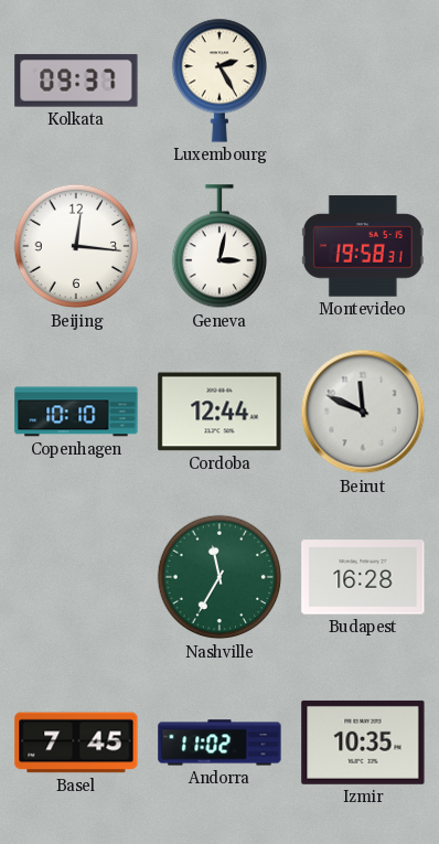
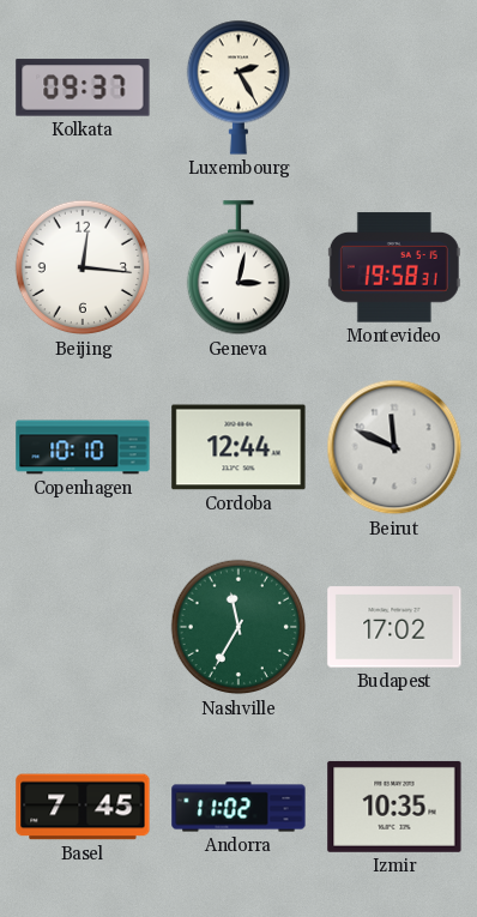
Budapest: 16:28 -> 17:02
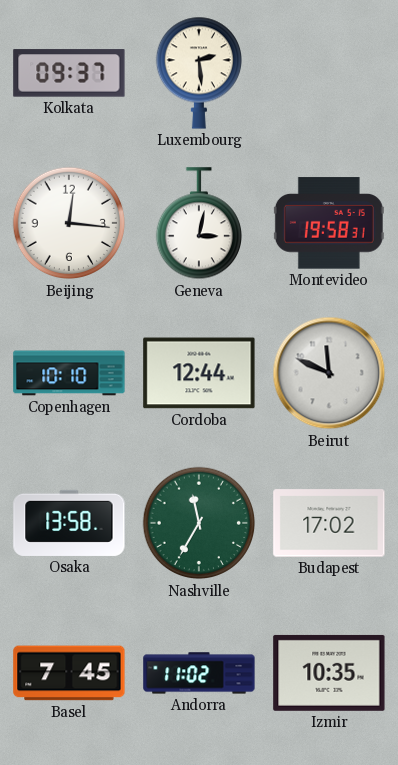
Luxembourg: 2:25 -> 2:29
Osaka: none -> 13:58
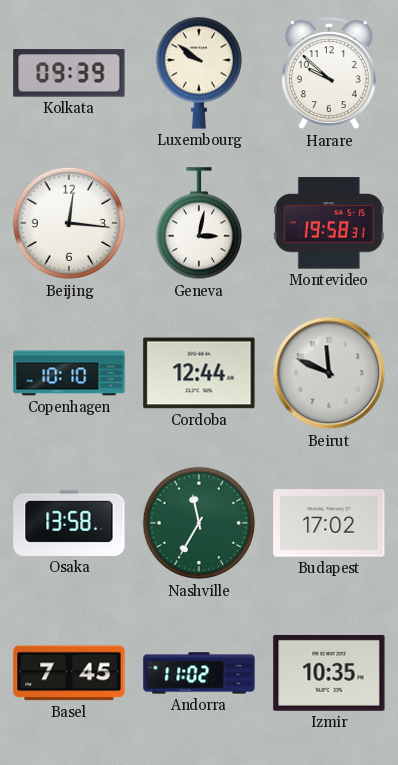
Kolkata: 09:37 -> 09:39
Luxembourg: 2:29 -> 9:51
Harare: none -> 9:52
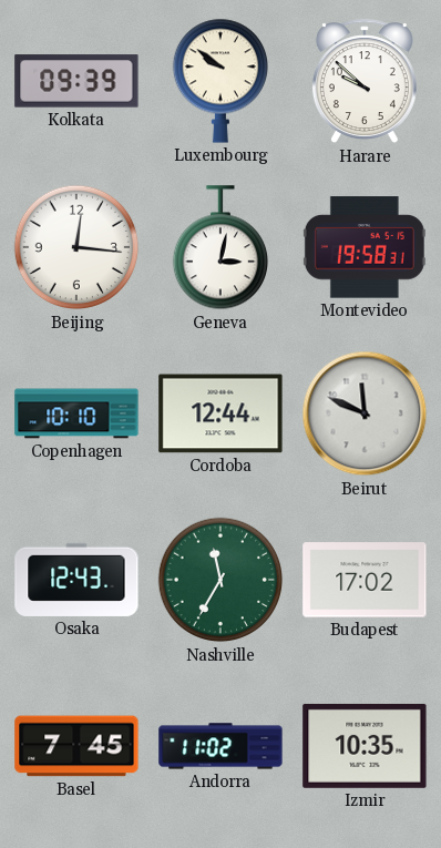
Osaka: 13:58 -> 12:43
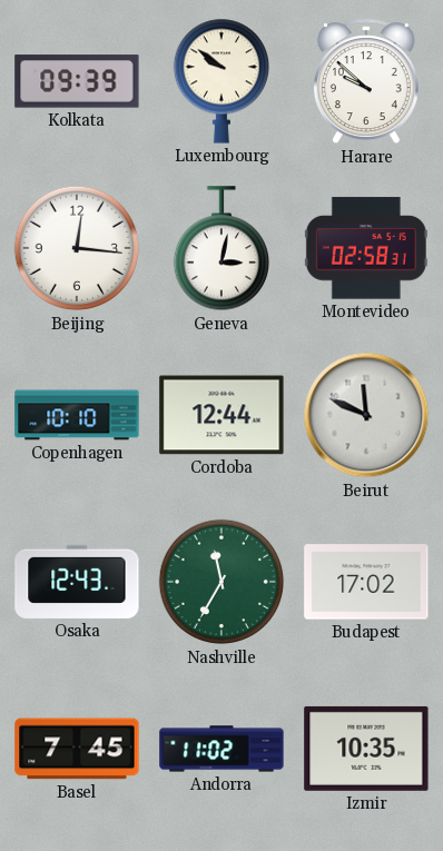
Montevideo: 19:58 -> 02:58
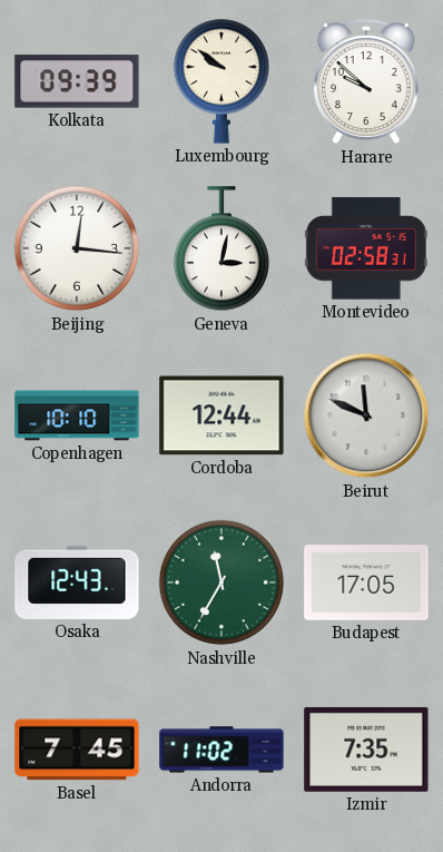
Budapest: 17:02 -> 17:05
Izmir: 10:35 -> 7:35
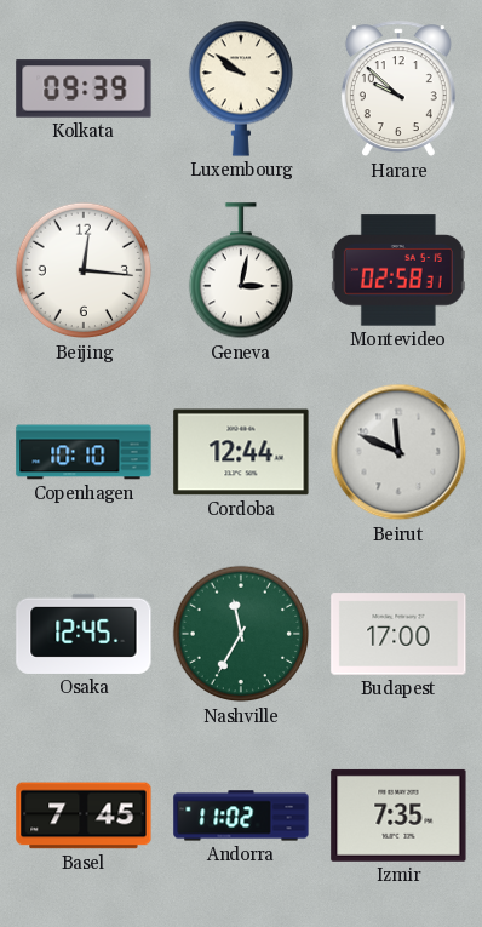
Osaka: 12:43 -> 12:45
Budapest: 17:05 -> 17:00
